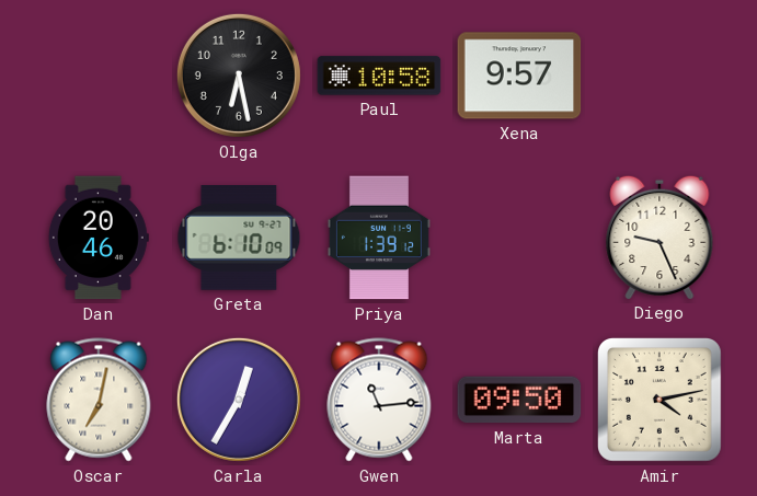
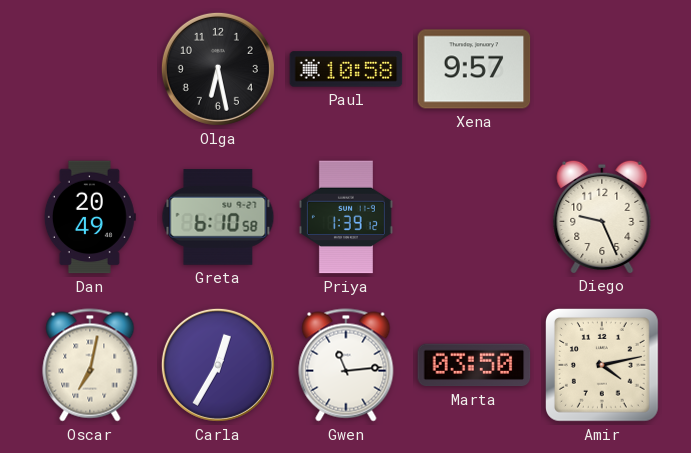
Dan: 20:46 -> 20:49
Greta: 6:10:09 -> 6:10:58
Marta: 09:50 -> 03:50
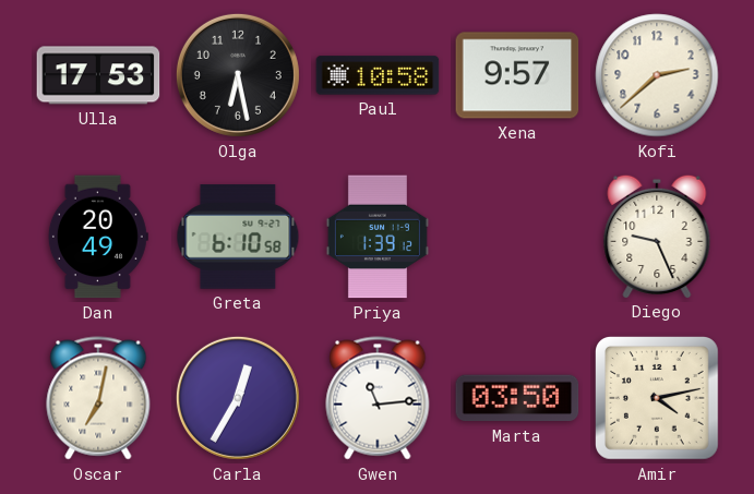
Ulla: none -> 17:53
Kofi: none -> 2:38
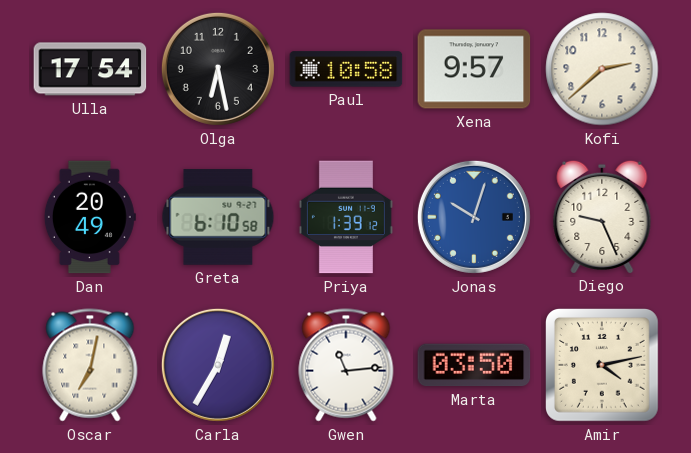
Ulla: 17:53 -> 17:54
Jonas: none -> 10:03
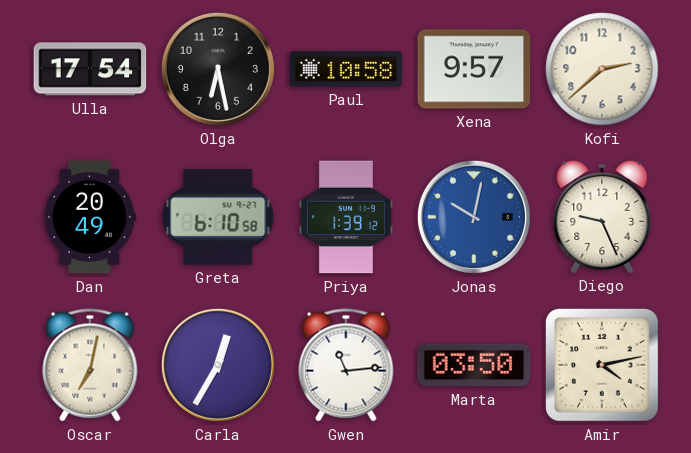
Jonas: 10:03 -> 10:02
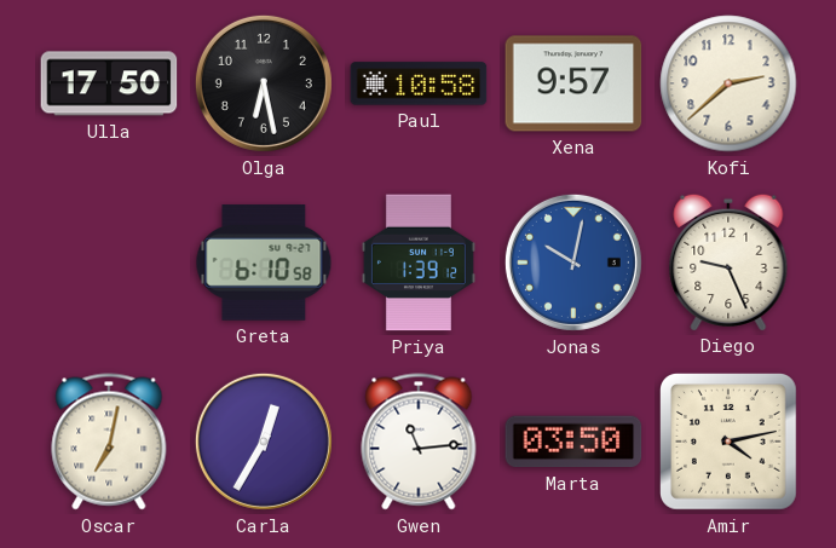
Ulla: 17:54 -> 17:50
Dan: 20:49 -> none
